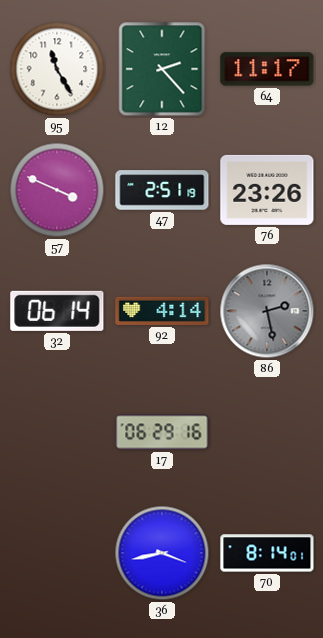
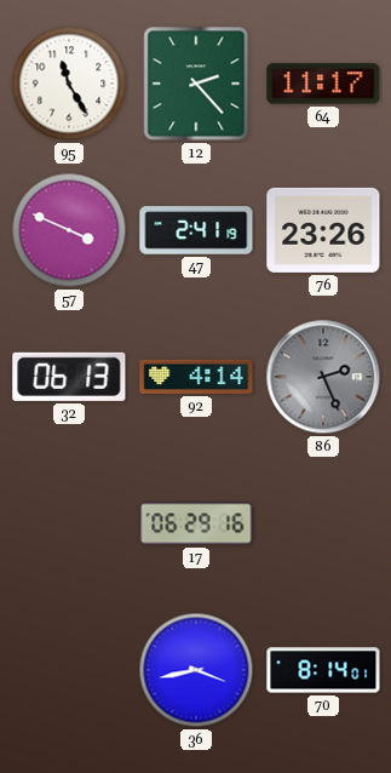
47: 2:51 -> 2:41
32: 06:14 -> 06:13
86: 2:28 -> 2:26
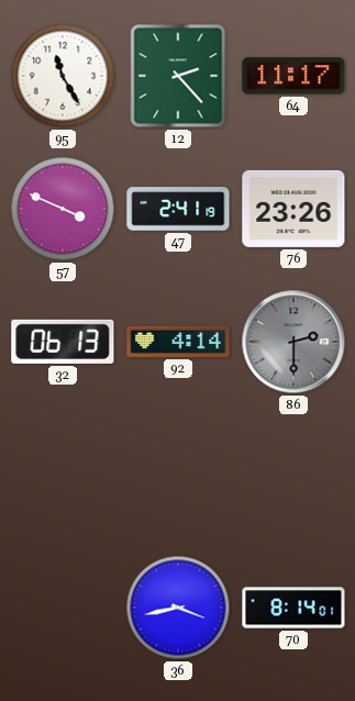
86: 2:26 -> 2:30
17: 06:29 -> none
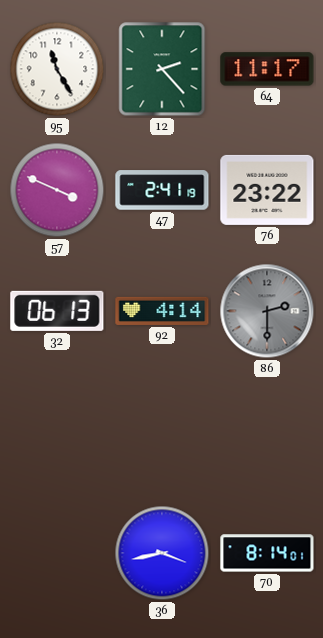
76: 23:26 -> 23:22
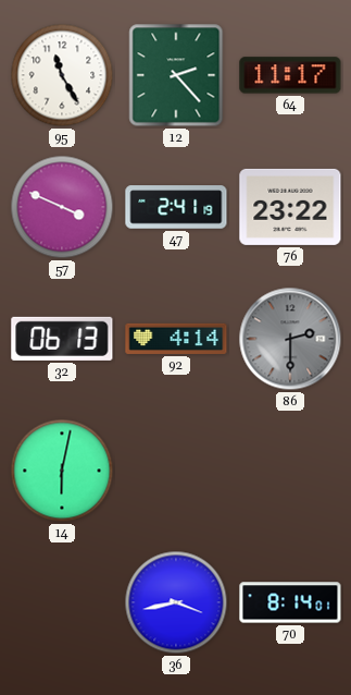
14: none -> 6:02
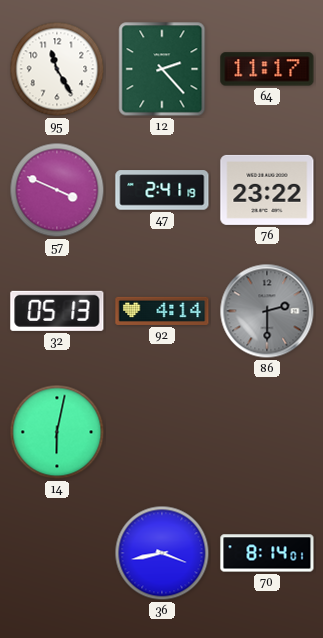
32: 06:13 -> 05:13
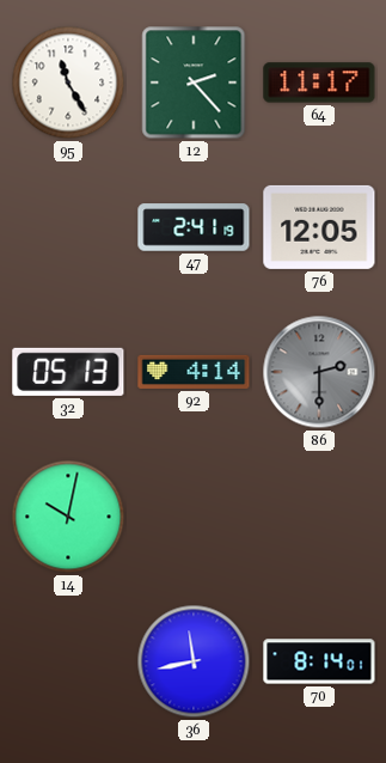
57: 3:49 -> none
76: 23:22 -> 12:05
14: 6:02 -> 10:02
36: 3:43 -> 11:43
